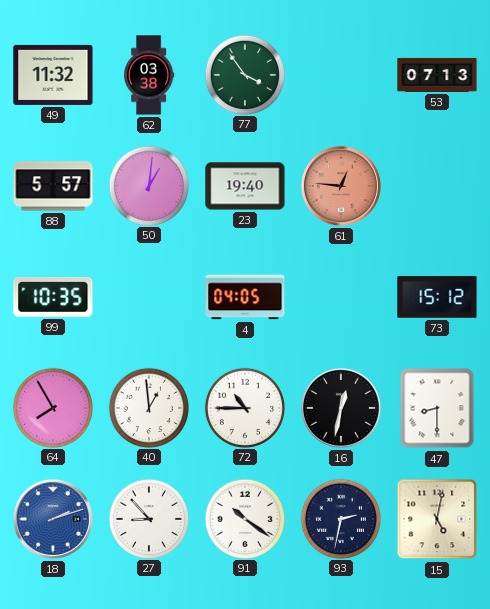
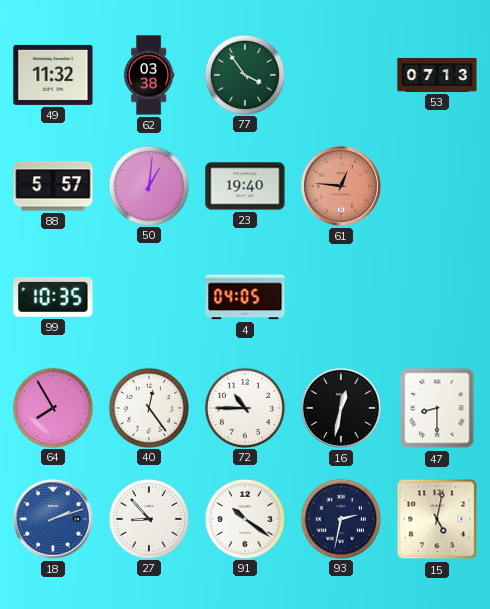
73: 15:12 -> none
40: 12:59 -> 12:24
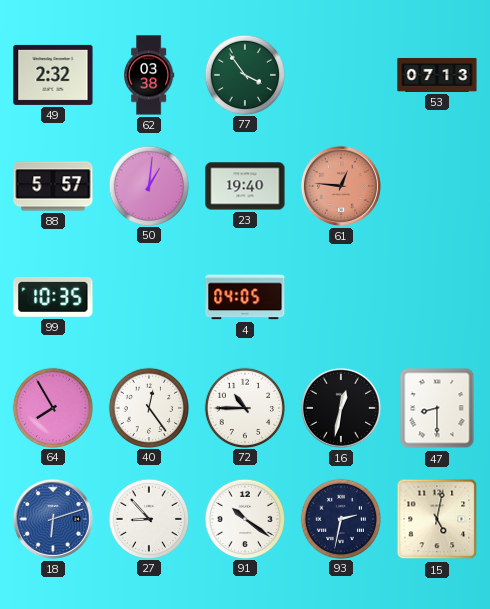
49: 11:32 -> 2:32
18: 2:12 -> 6:12
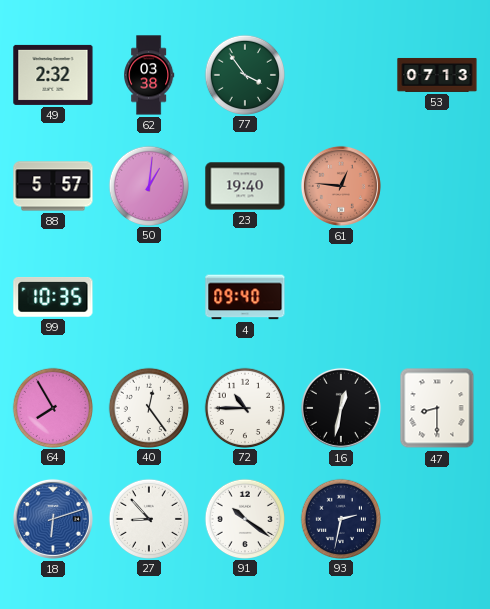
4: 04:05 -> 09:40
15: 5:02 -> none
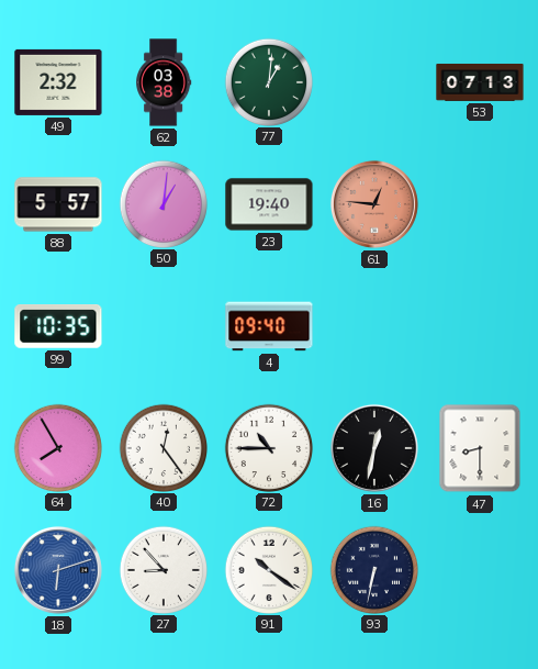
77: 3:54 -> 1:01
93: 2:32 -> 6:32
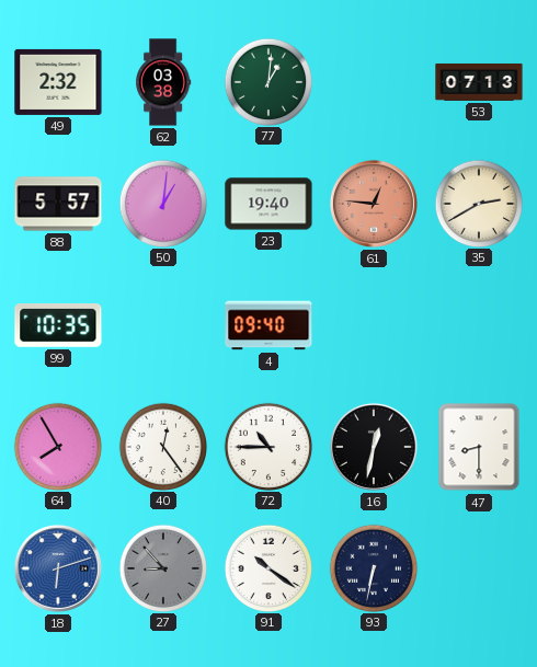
35: none -> 2:40
27 dial: white -> grey
